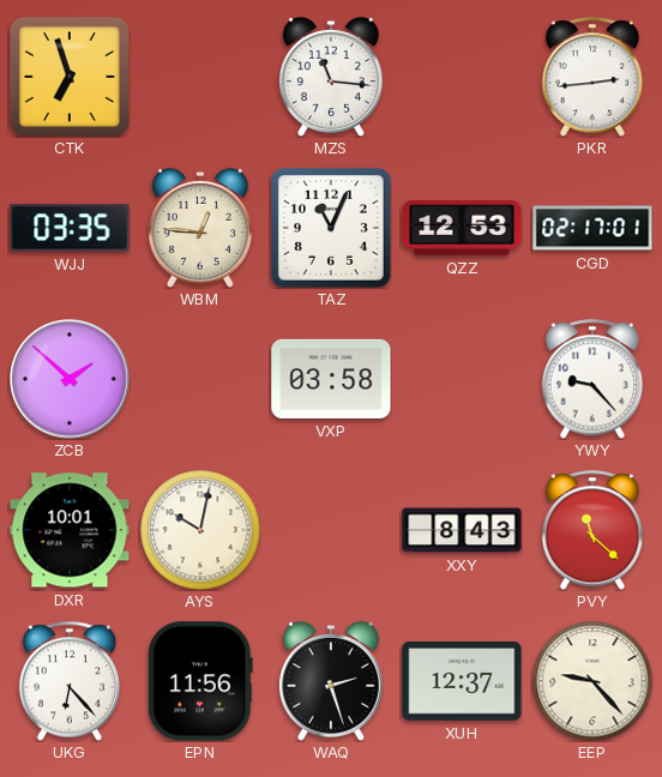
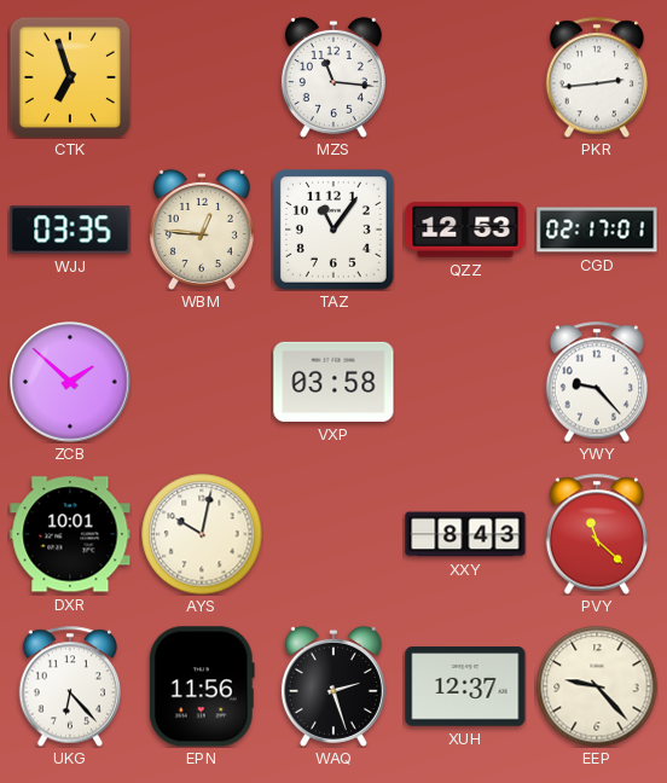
TAZ: 11:04 -> 11:06
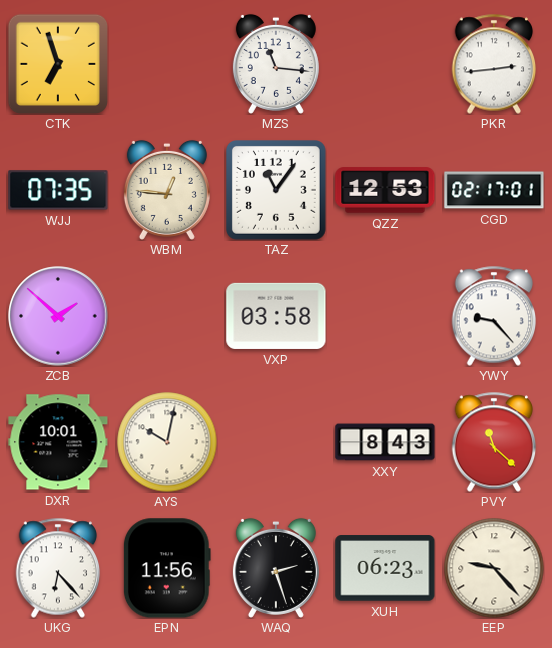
WJJ: 03:35 -> 07:35
XUH: 12:37 -> 06:23
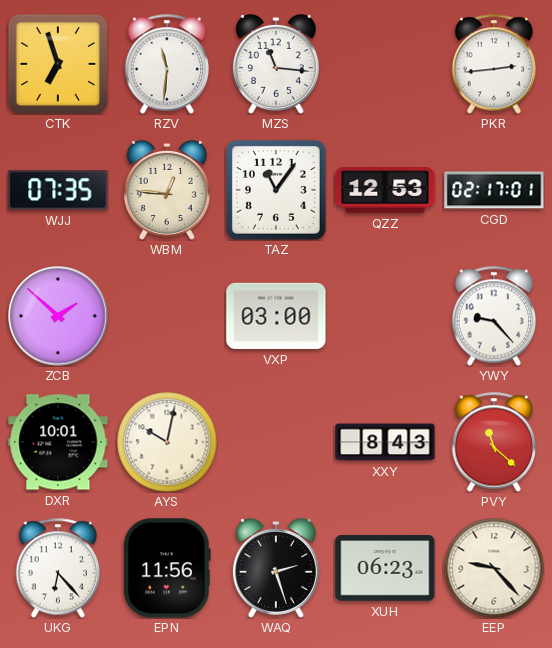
RZV: none -> 11:31
VXP: 03:58 -> 03:00
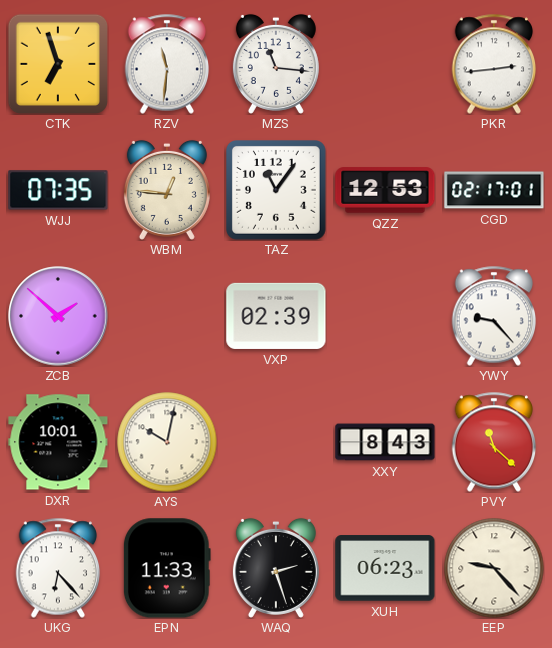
VXP: 03:00 -> 02:39
EPN: 11:56 -> 11:33
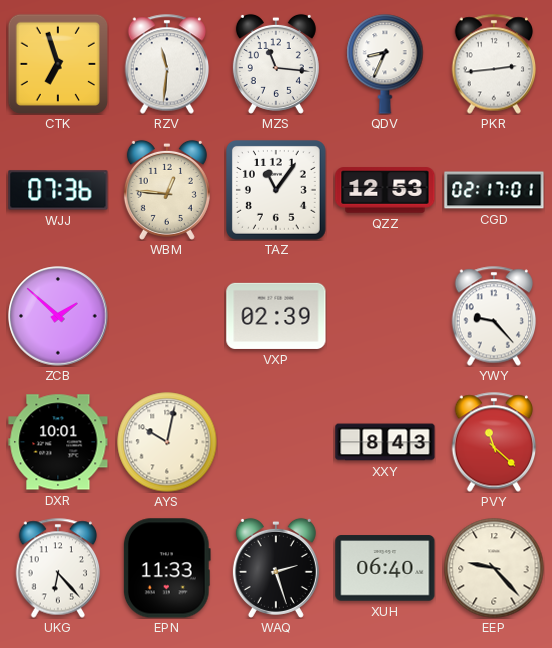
QDV: none -> 8:34
WJJ: 07:35 -> 07:36
XUH: 06:23 -> 06:40
